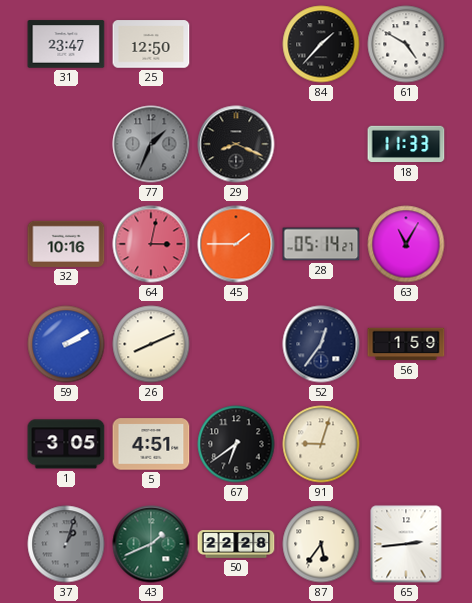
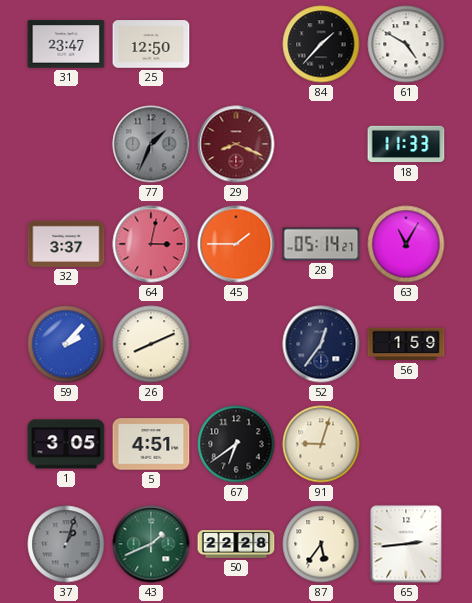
29 dial: black -> burgundy
32: 10:16 -> 3:37
59: 2:10 -> 2:07
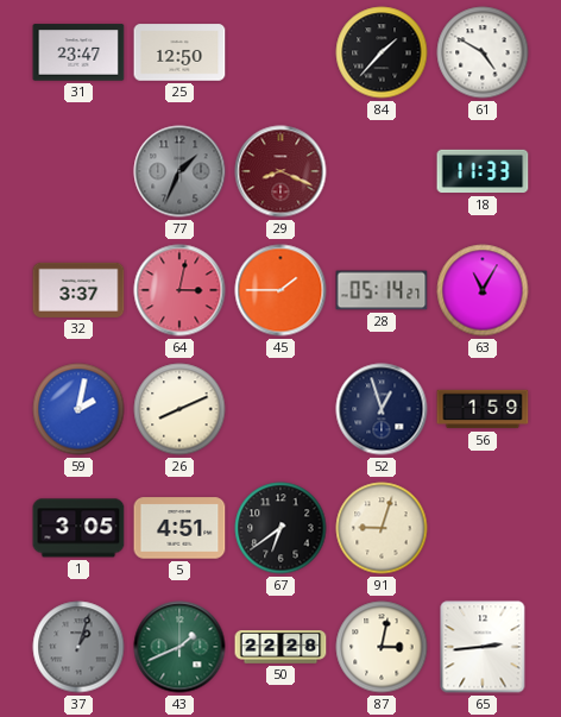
59: 2:07 -> 2:02
52: 12:36 -> 12:57
87: 5:36 -> 3:02
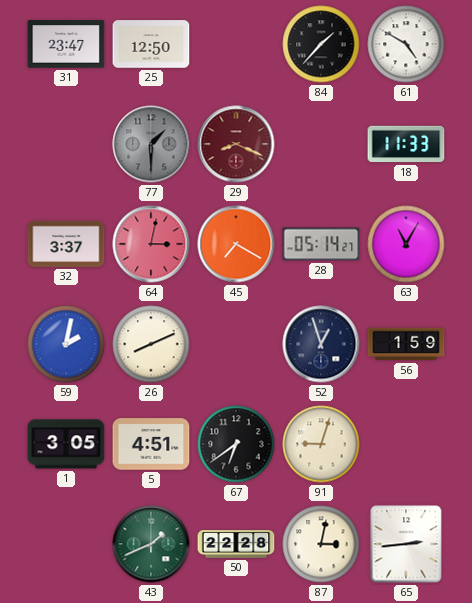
77: 1:34 -> 1:30
45: 1:45 -> 7:20
37: 1:03 -> none
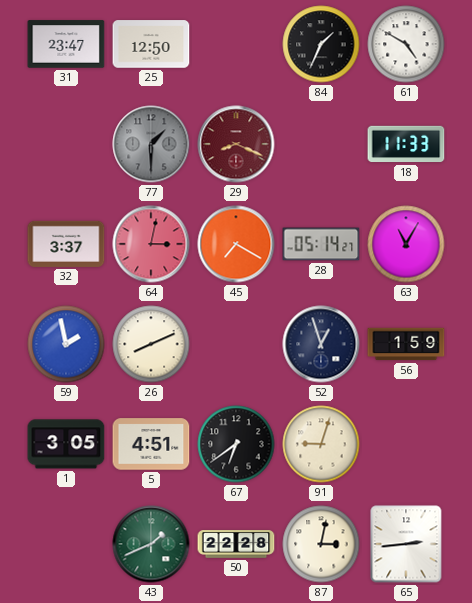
84: 1:37 -> 1:34
59: 2:02 -> 1:58
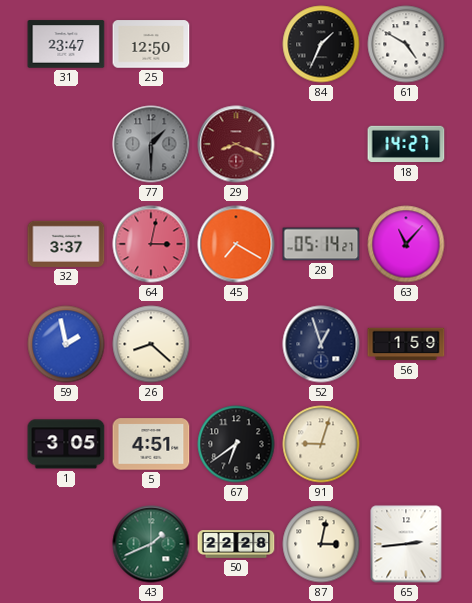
18: 11:33 -> 14:27
63: 11:05 -> 11:07
26: 8:11 -> 8:22
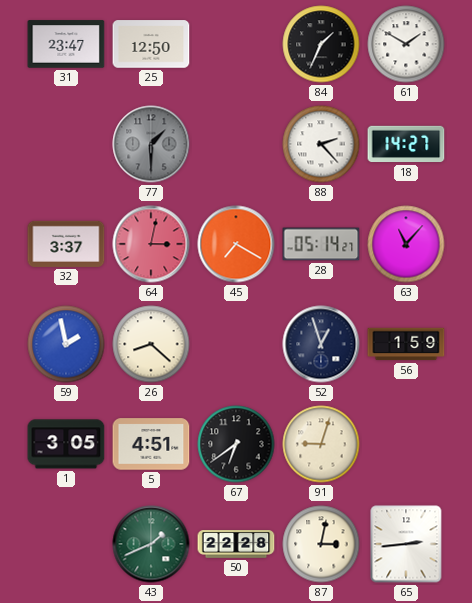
61: 4:50 -> 1:50
29: 8:19 -> none
88: none -> 2:23
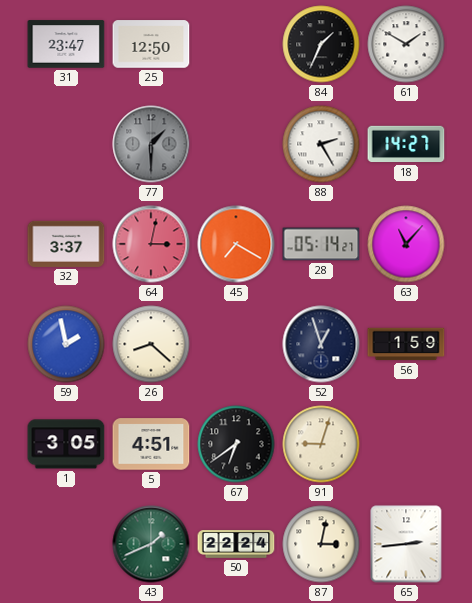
88: 2:23 -> 2:25
50: 22:28 -> 22:24
